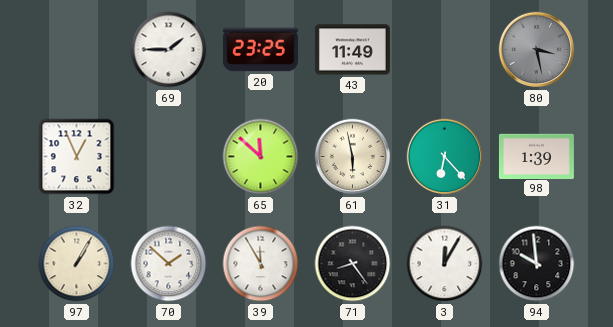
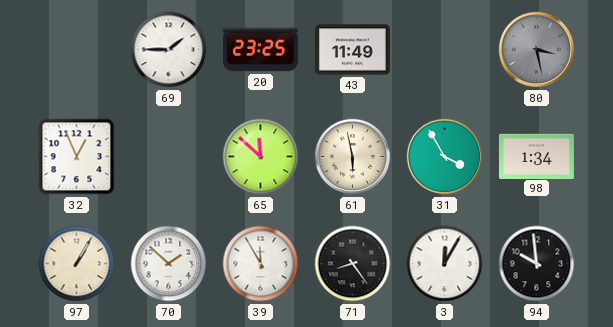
31: 6:23 -> 3:55
98: 1:39 -> 1:34
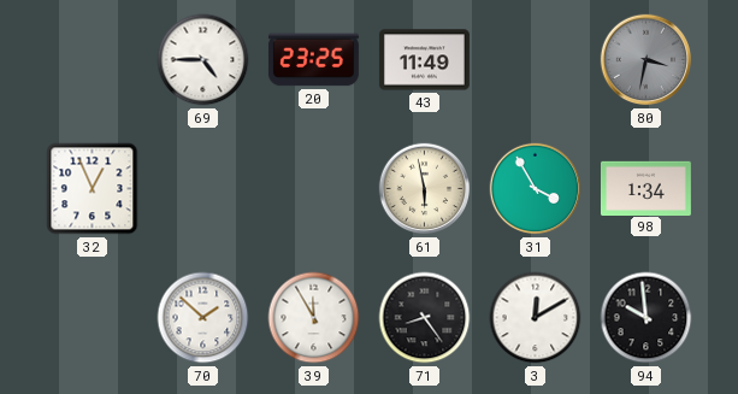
69: 1:45 -> 4:45
80: 3:28 -> 3:32
65: 11:52 -> none
97: 1:05 -> none
3: 12:05 -> 12:10
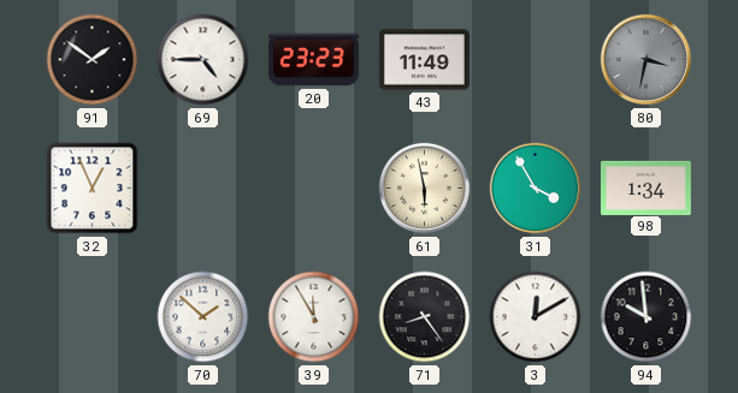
91: none -> 1:51
20: 23:25 -> 23:23
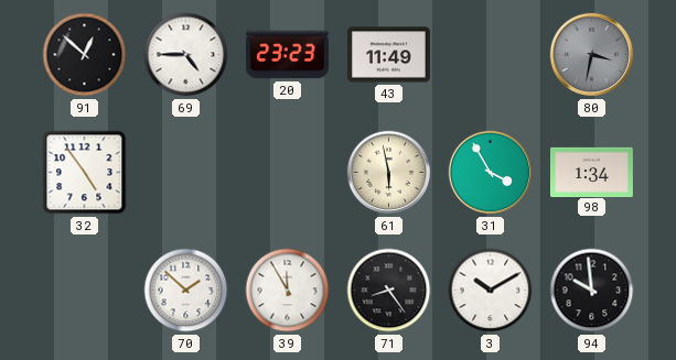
91: 1:51 -> 12:52
32: 12:56 -> 4:54
3: 12:10 -> 10:10
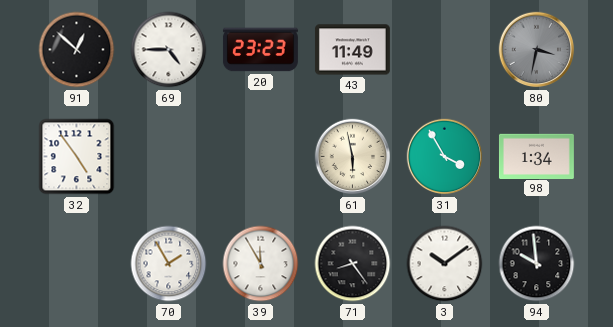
70: 1:52 -> 1:55
3: 10:10 -> 10:09
